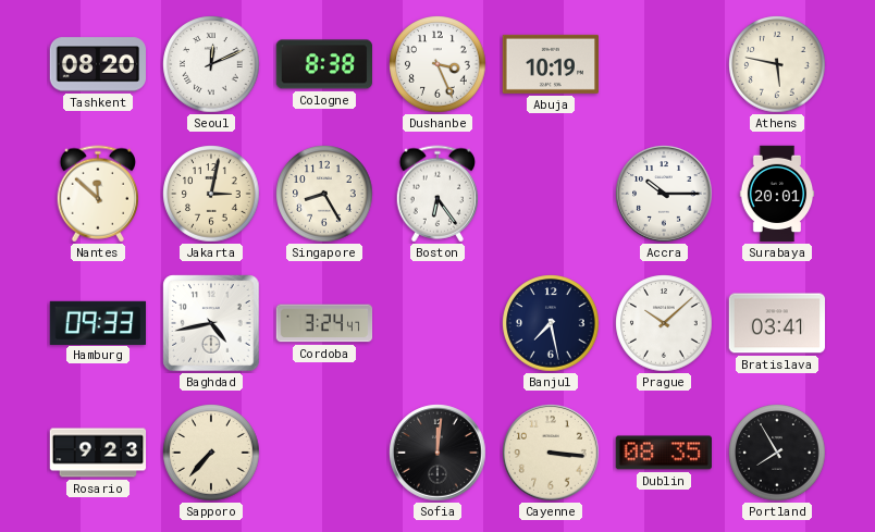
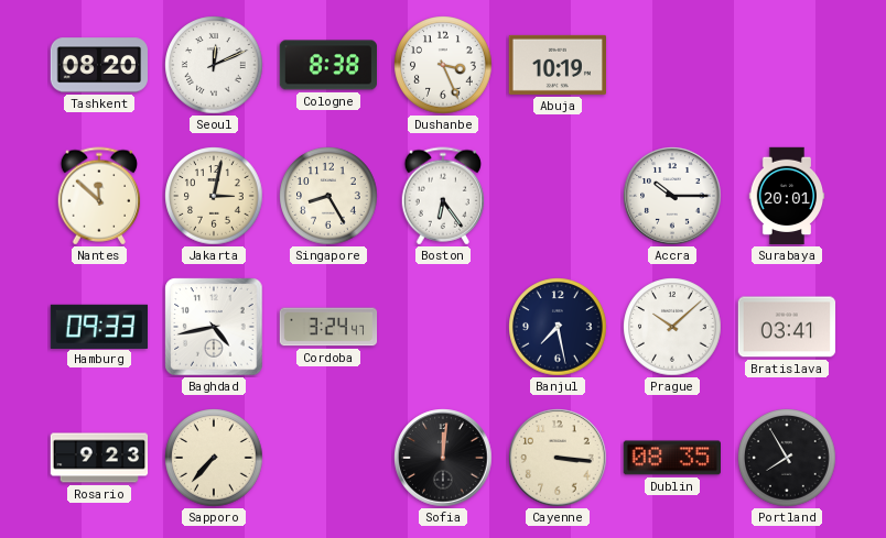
Athens: 5:47 -> none
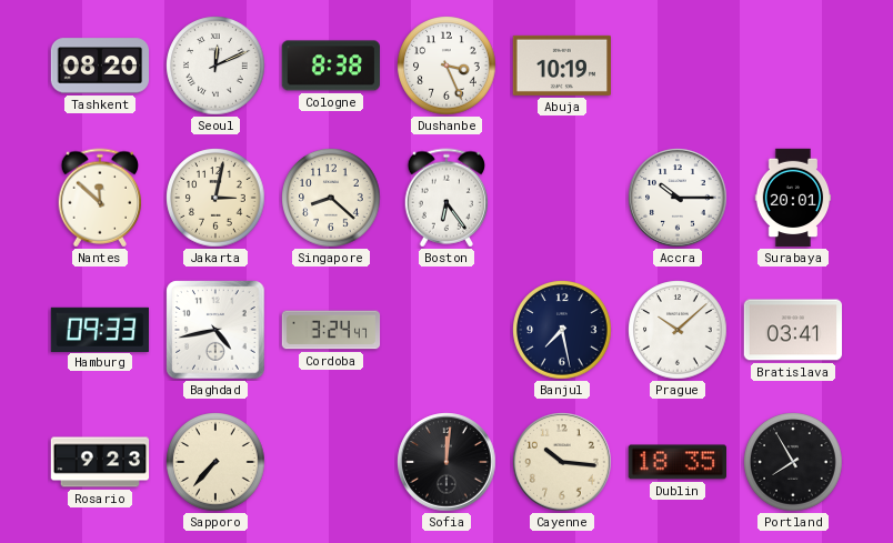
Singapore: 8:25 -> 8:22
Cayenne: 3:16 -> 10:16
Dublin: 08:35 -> 18:35
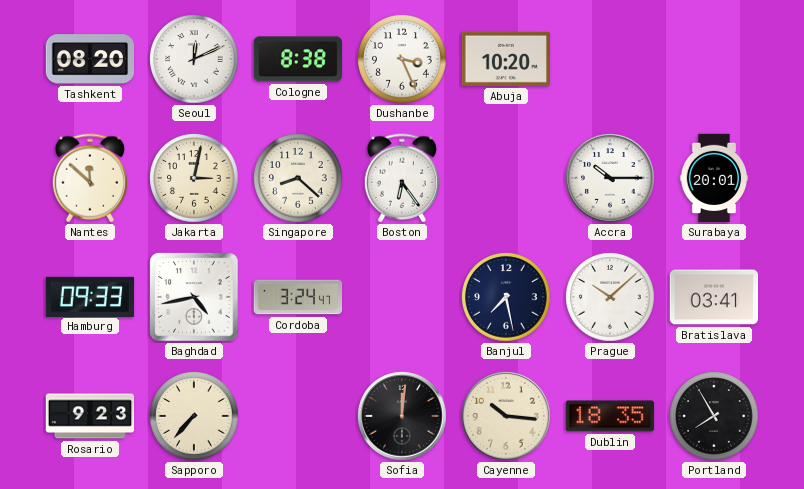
Abuja: 10:19 -> 10:20
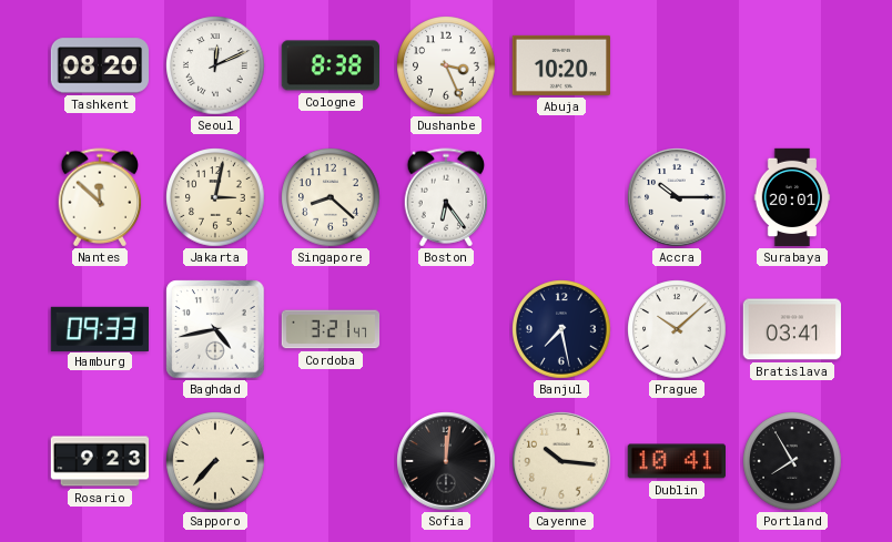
Cordoba: 3:24 -> 3:21
Dublin: 18:35 -> 10:41
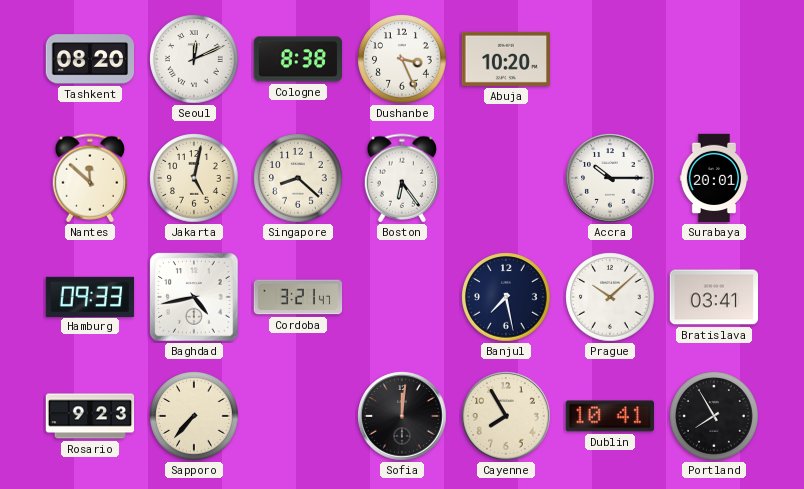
Jakarta: 3:02 -> 5:02
Cayenne: 10:16 -> 7:55
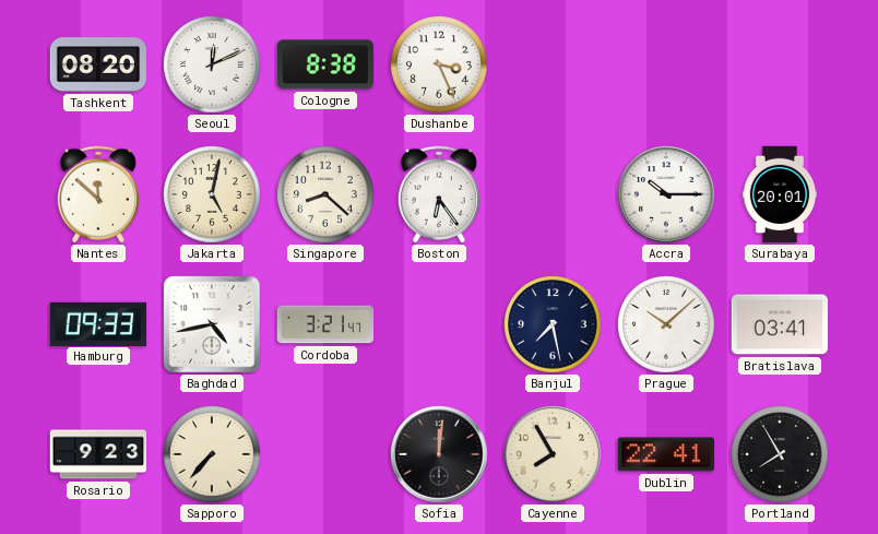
Abuja: 10:20 -> none
Dublin: 10:41 -> 22:41
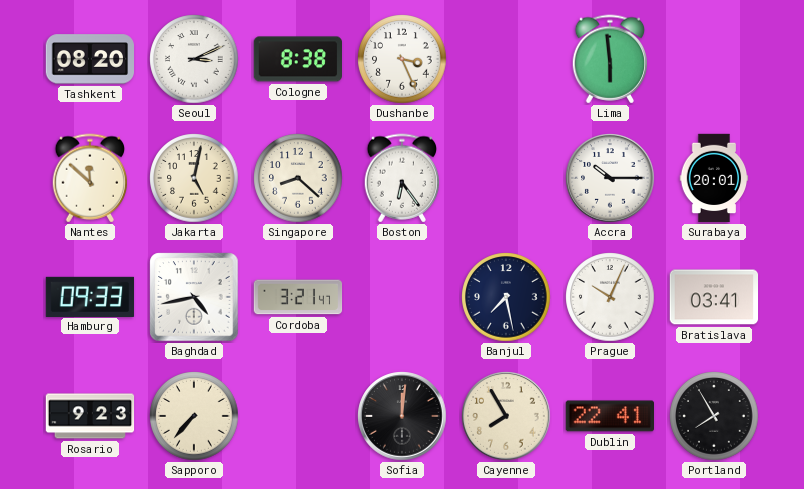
Seoul: 12:11 -> 3:11
Lima: none -> 5:59
Prague: 10:08 -> 10:04
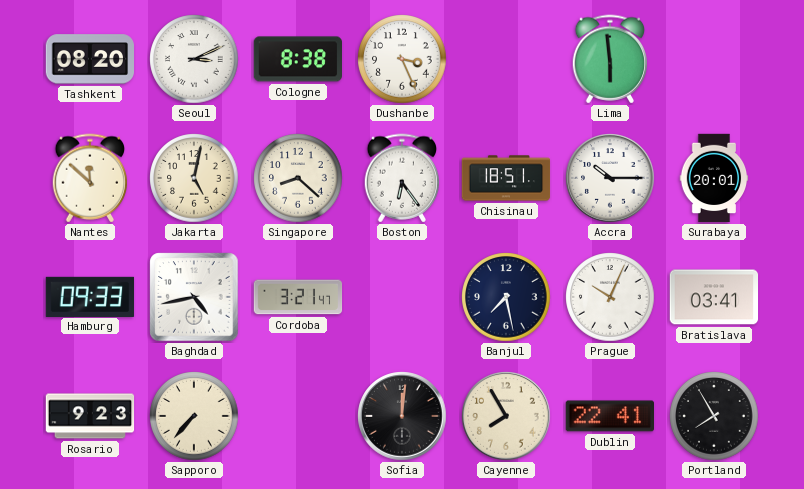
Chisinau: none -> 18:51
